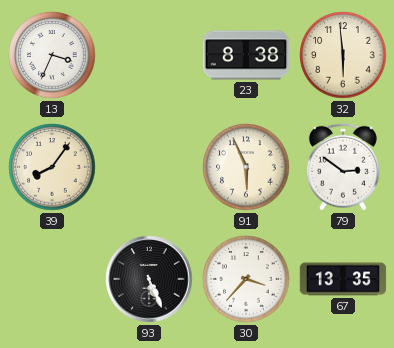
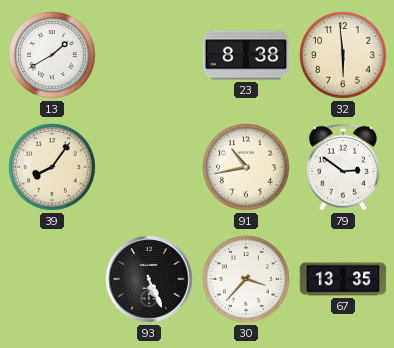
13: 3:34 -> 1:40
91: 5:56 -> 10:43
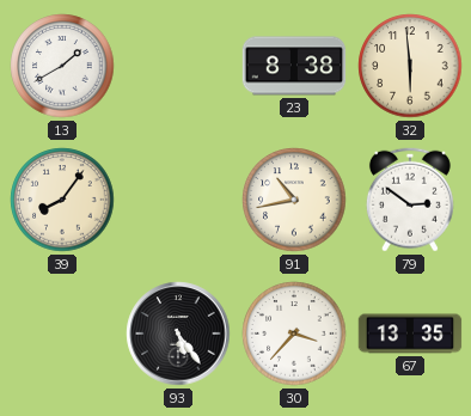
93: 5:26 -> 5:24
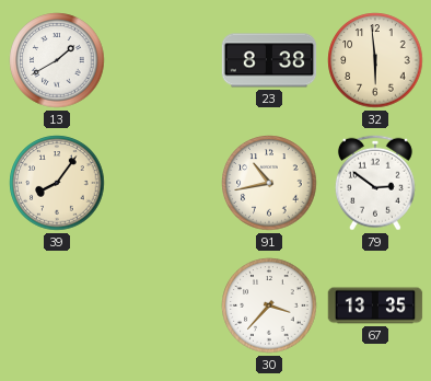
93: 5:24 -> none
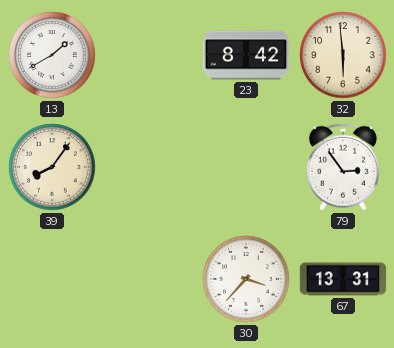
23: 8:38 -> 8:42
91: 10:43 -> none
79: 2:51 -> 2:54
67: 13:35 -> 13:31
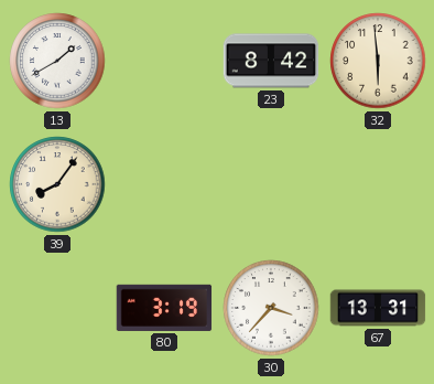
79: 2:54 -> none
80: none -> 3:19
